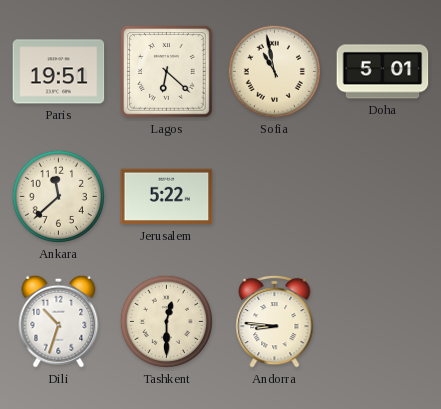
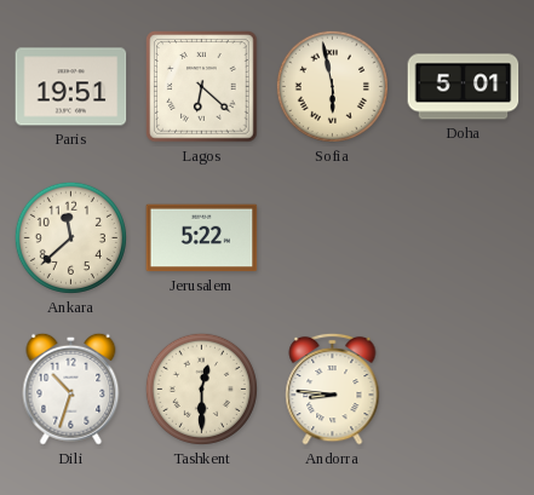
Sofia: 10:58 -> 5:58
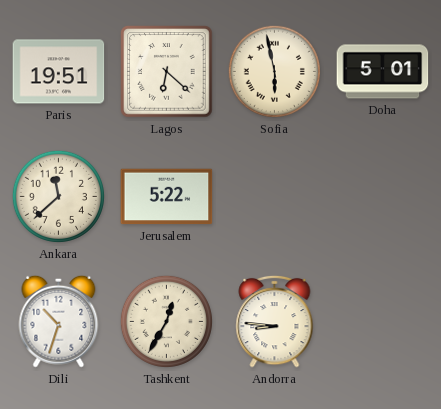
Tashkent: 12:30 -> 12:35
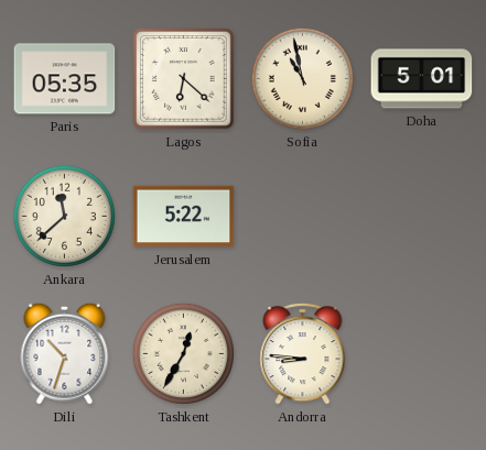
Paris: 19:51 -> 05:35
Sofia: 5:58 -> 10:58
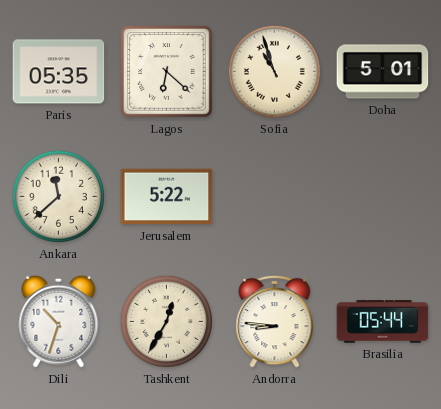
Sofia: 10:58 -> 10:57
Brasilia: none -> 05:44
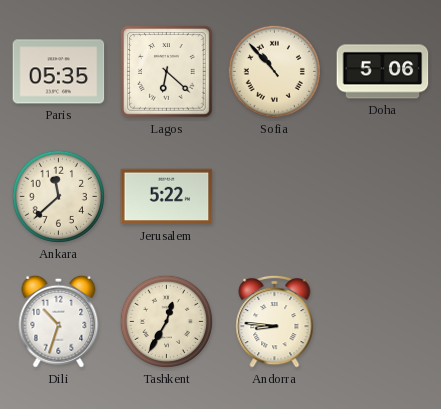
Sofia: 10:57 -> 10:53
Doha: 5:01 -> 5:06
Brasilia: 05:44 -> none
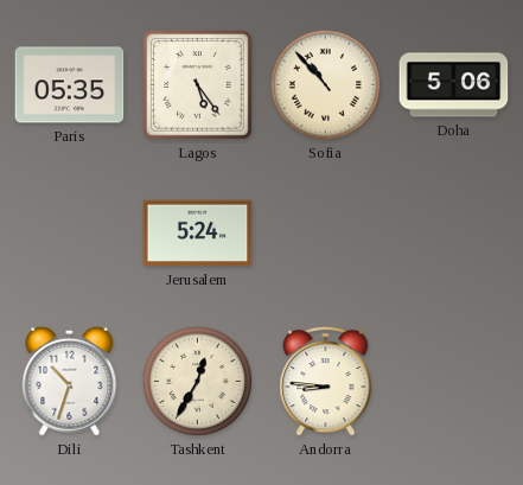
Lagos: 6:22 -> 5:24
Ankara: 11:38 -> none
Jerusalem: 5:22 -> 5:24
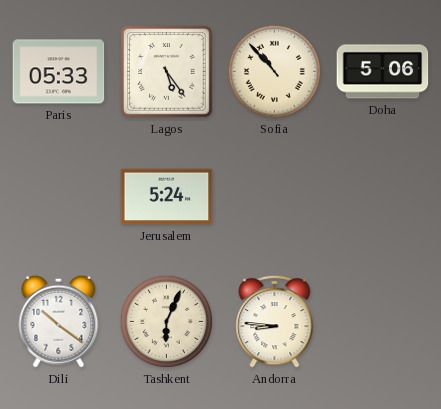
Paris: 05:35 -> 05:33
Dili: 10:33 -> 10:21
Tashkent: 12:35 -> 6:04
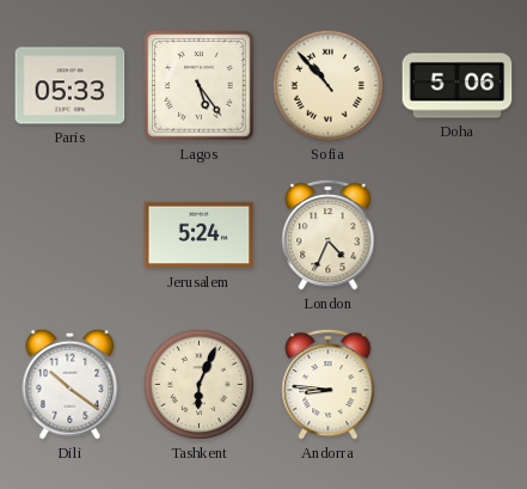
London: none -> 4:34
